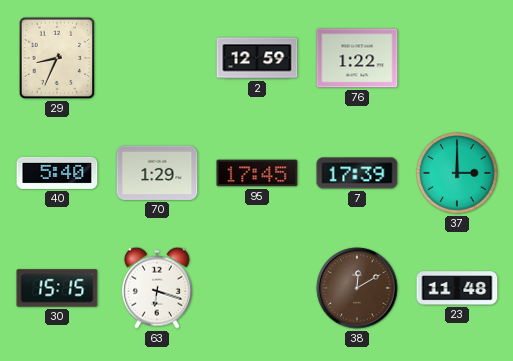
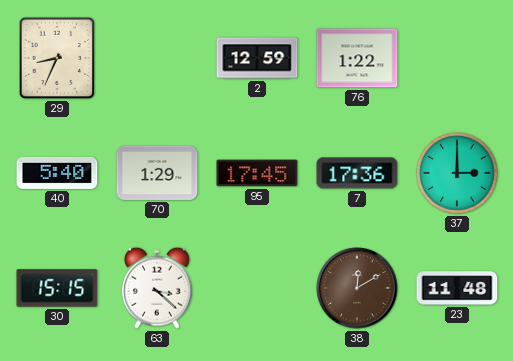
7: 17:39 -> 17:36
63: 6:18 -> 3:22
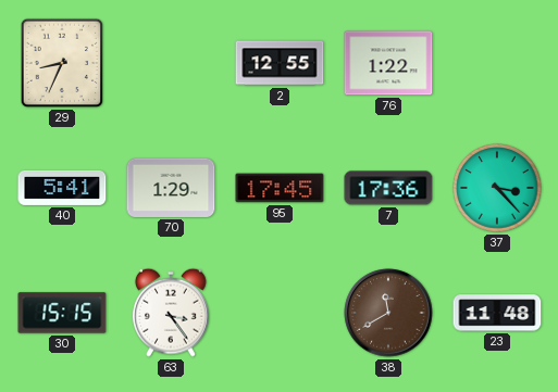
2: 12:59 -> 12:55
40: 5:40 -> 5:41
37: 3:00 -> 3:23
63: 3:22 -> 3:24
38: 12:10 -> 11:40
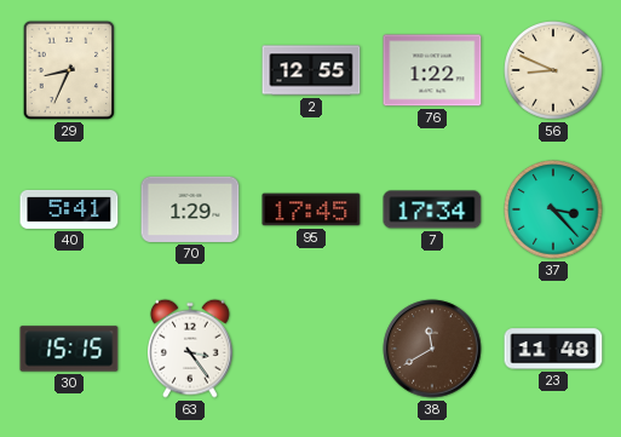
56: none -> 8:49
7: 17:36 -> 17:34
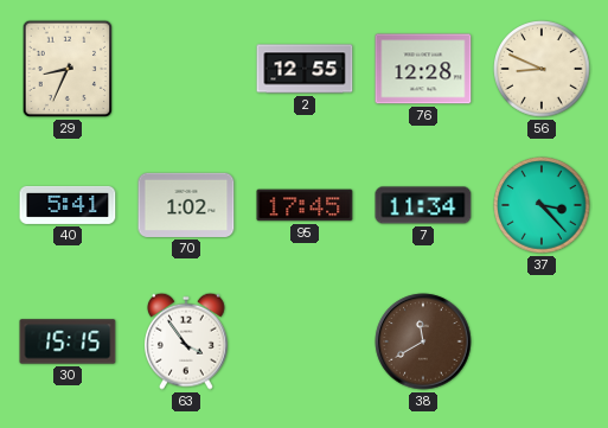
76: 1:22 -> 12:28
70: 1:29 -> 1:02
7: 17:34 -> 11:34
63: 3:24 -> 3:54
23: 11:48 -> none
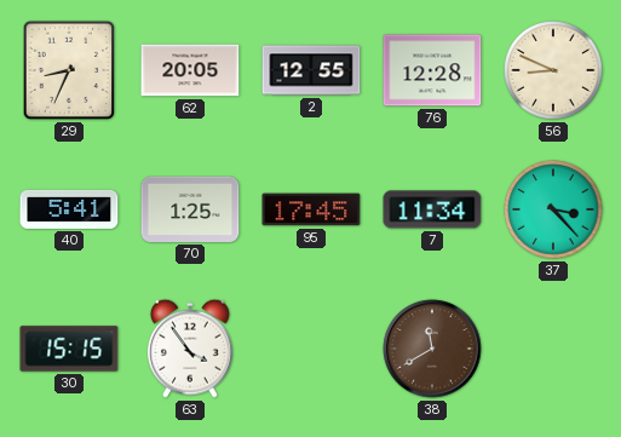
62: none -> 20:05
70: 1:02 -> 1:25
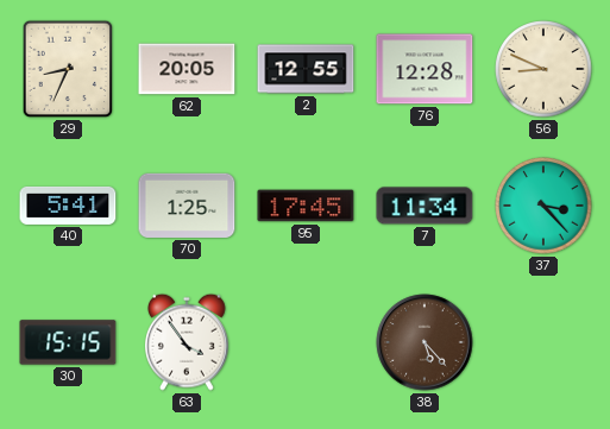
38: 11:40 -> 5:23
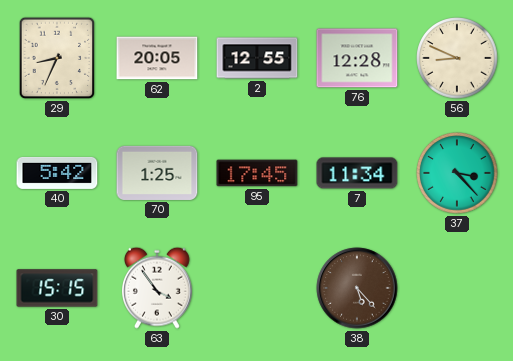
40: 5:41 -> 5:42
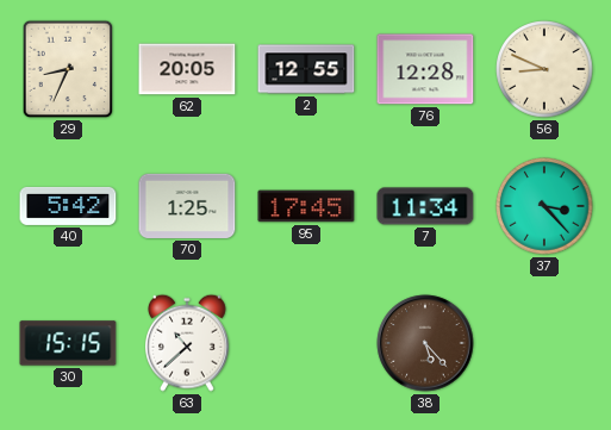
63: 3:54 -> 10:38
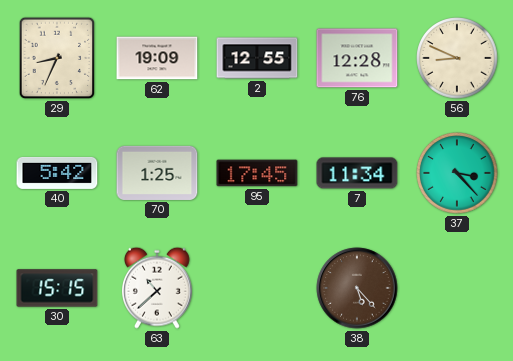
62: 20:05 -> 19:09
